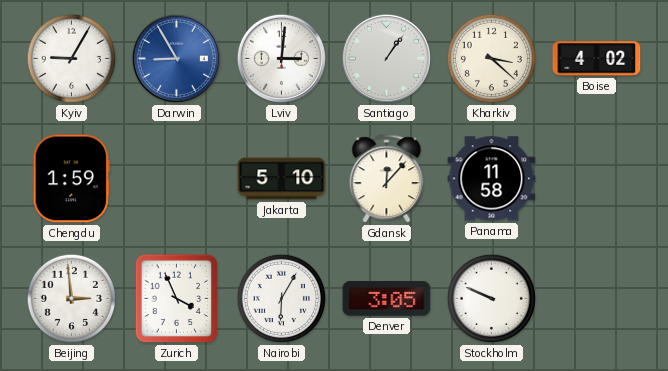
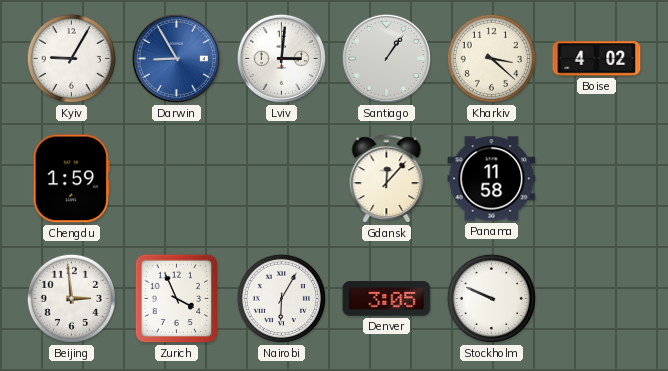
Jakarta: 5:10 -> none
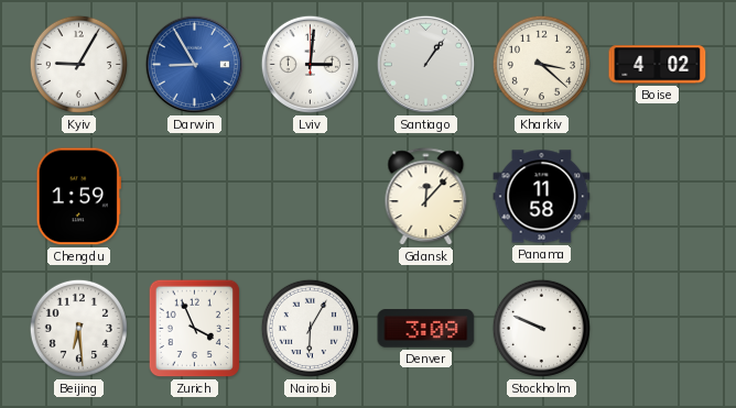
Beijing: 2:59 -> 6:29
Denver: 3:05 -> 3:09
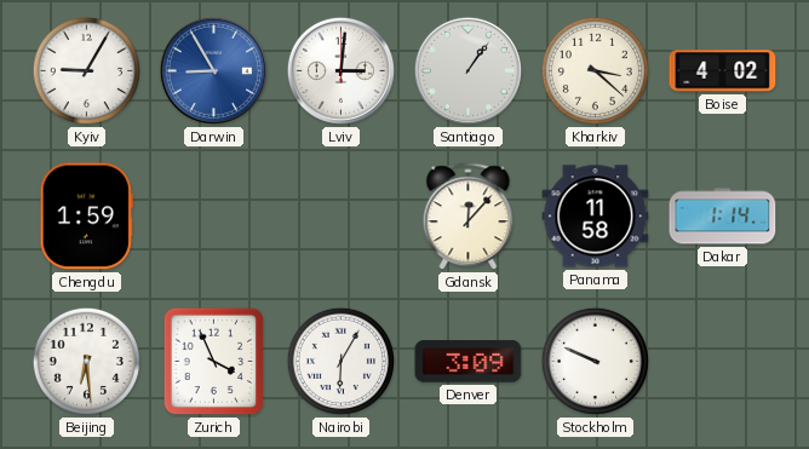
Dakar: none -> 1:14
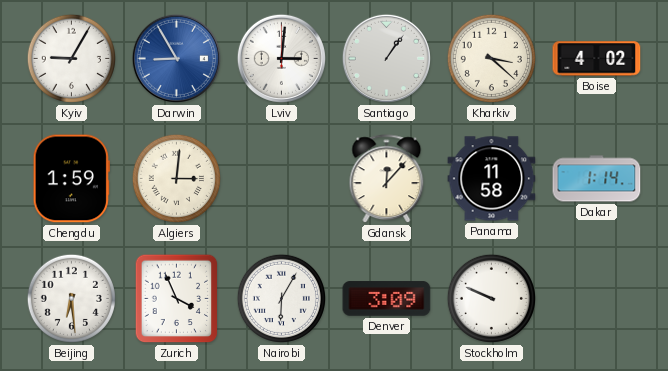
Algiers: none -> 3:01
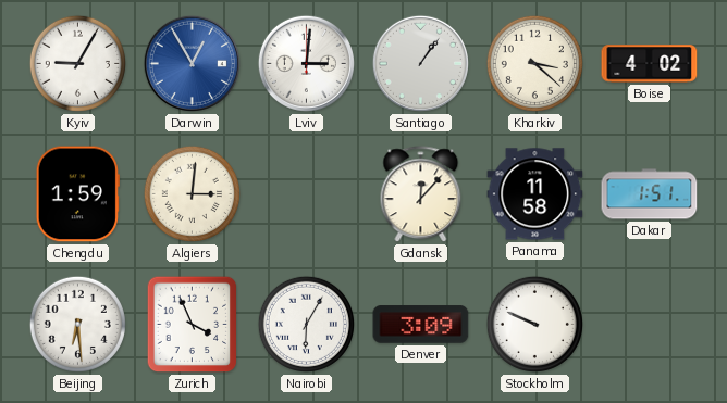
Darwin: 8:55 -> 12:55
Dakar: 1:14 -> 1:51
